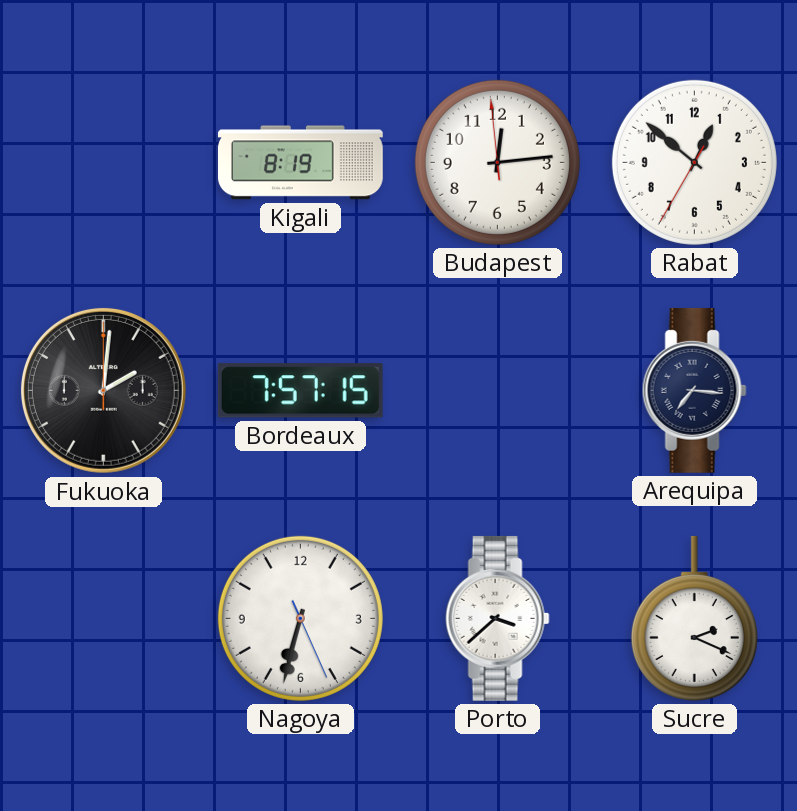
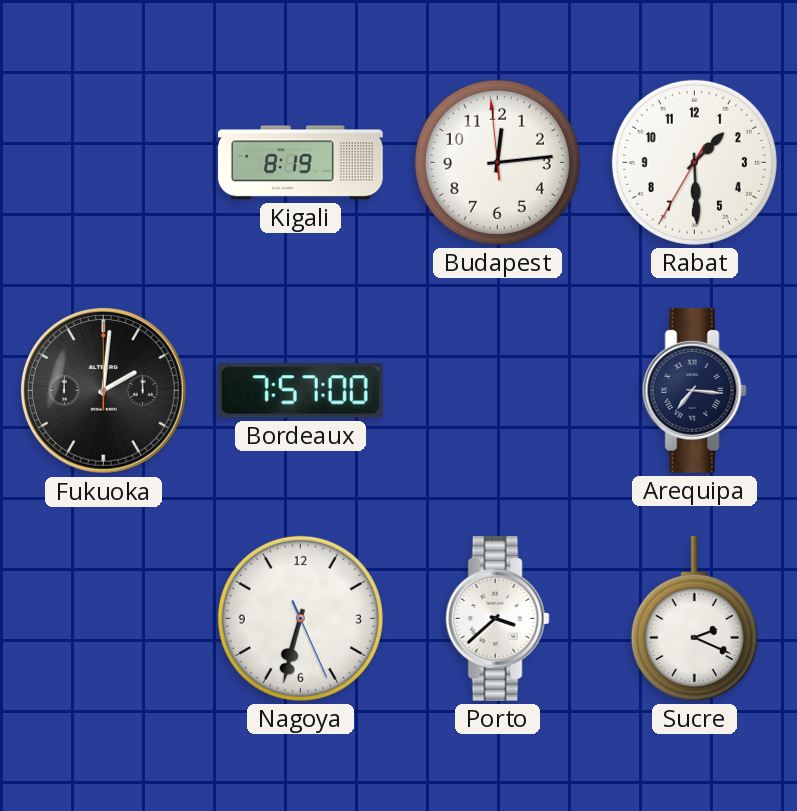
Rabat: 12:51 -> 1:29
Bordeaux: 7:57:15 -> 7:57:00
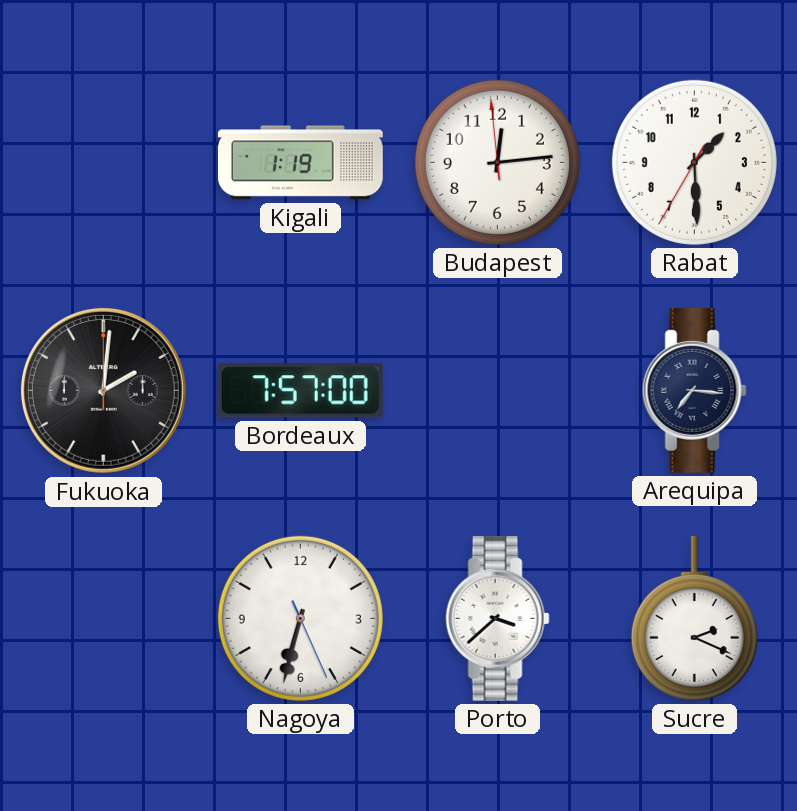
Kigali: 8:19 -> 1:19
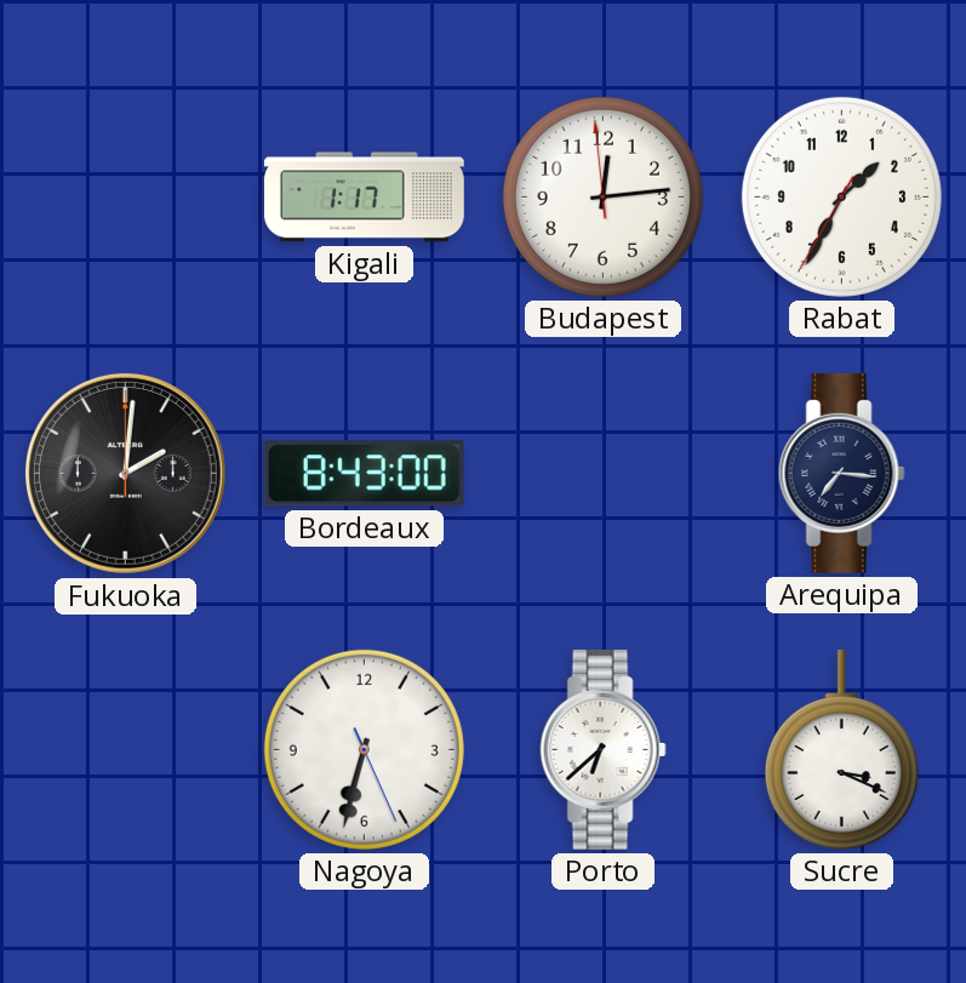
Kigali: 1:19 -> 1:17
Rabat: 1:29 -> 1:34
Bordeaux: 7:57 -> 8:43
Porto: 3:38 -> 6:38
Sucre: 2:19 -> 3:19
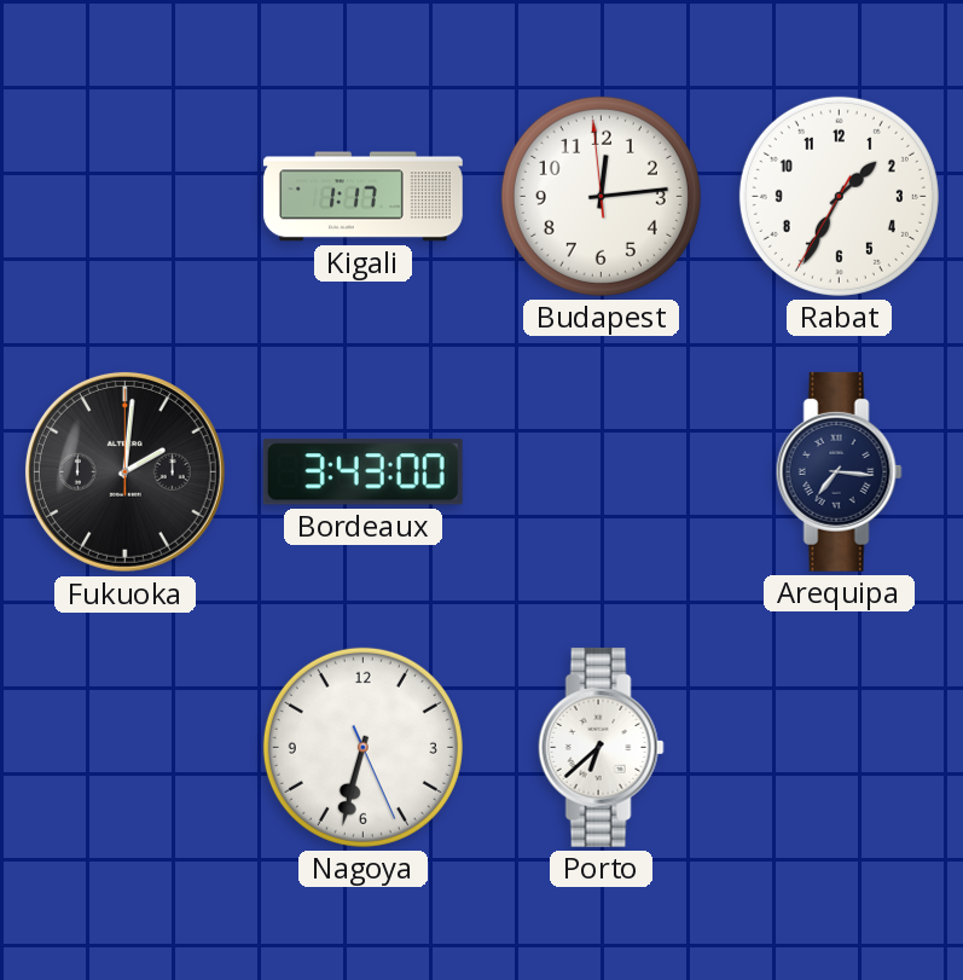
Bordeaux: 8:43 -> 3:43
Sucre: 3:19 -> none
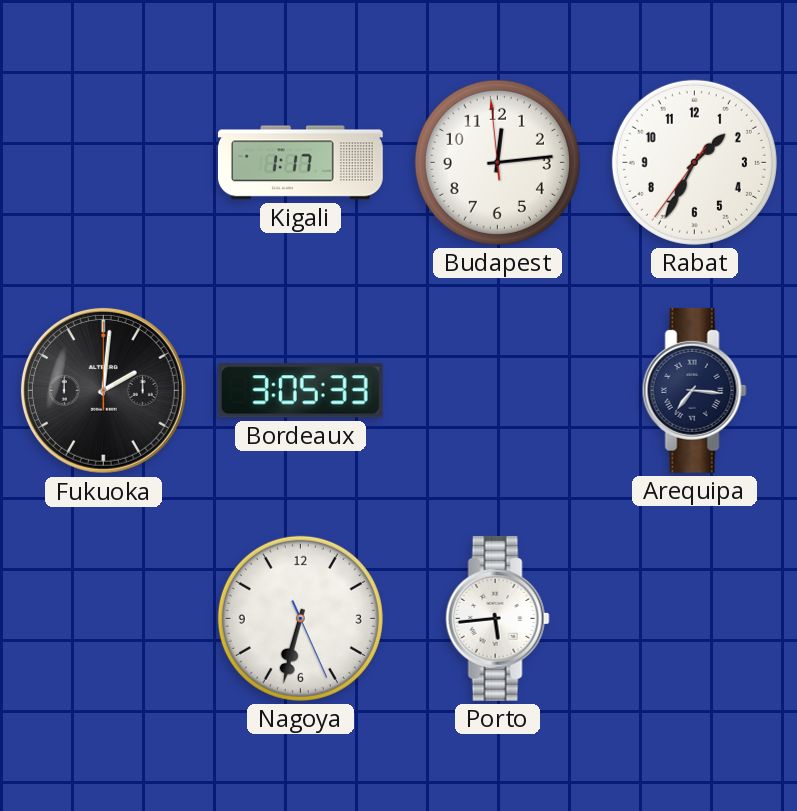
Rabat: 1:34:35 -> 1:34:36
Bordeaux: 3:43 -> 3:05
Porto: 6:38 -> 5:44
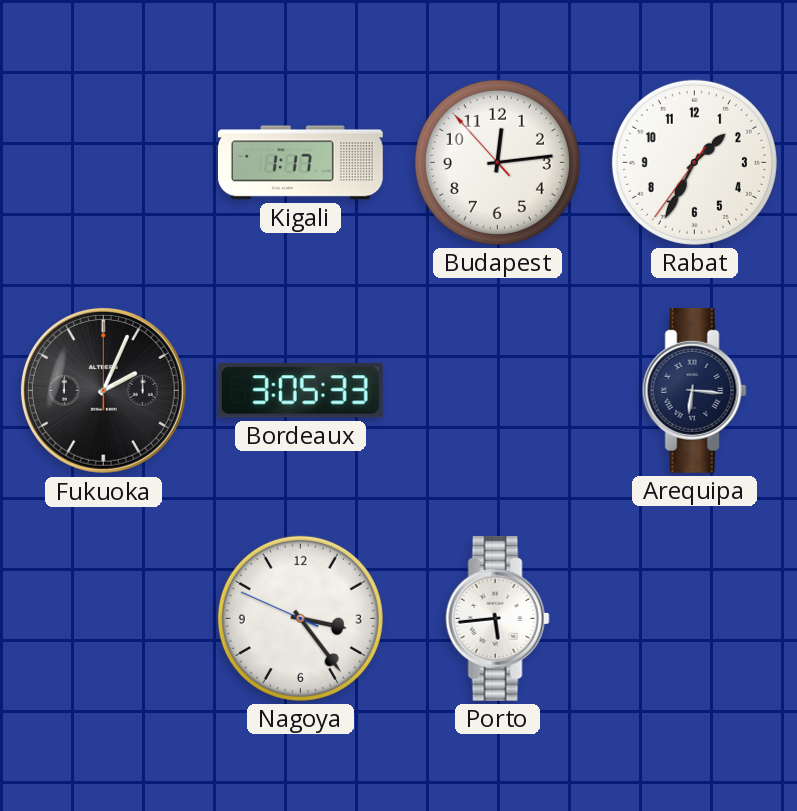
Budapest: 12:13:59 -> 12:13:53
Fukuoka: 2:01 -> 2:04
Arequipa: 7:16 -> 6:16
Nagoya: 6:32 -> 3:23
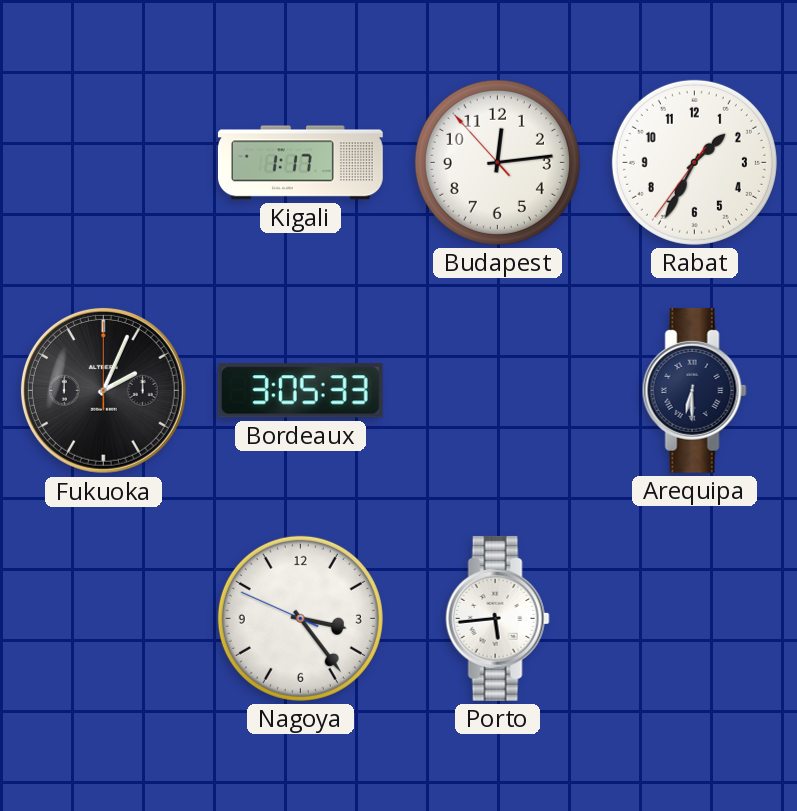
Arequipa: 6:16 -> 6:30
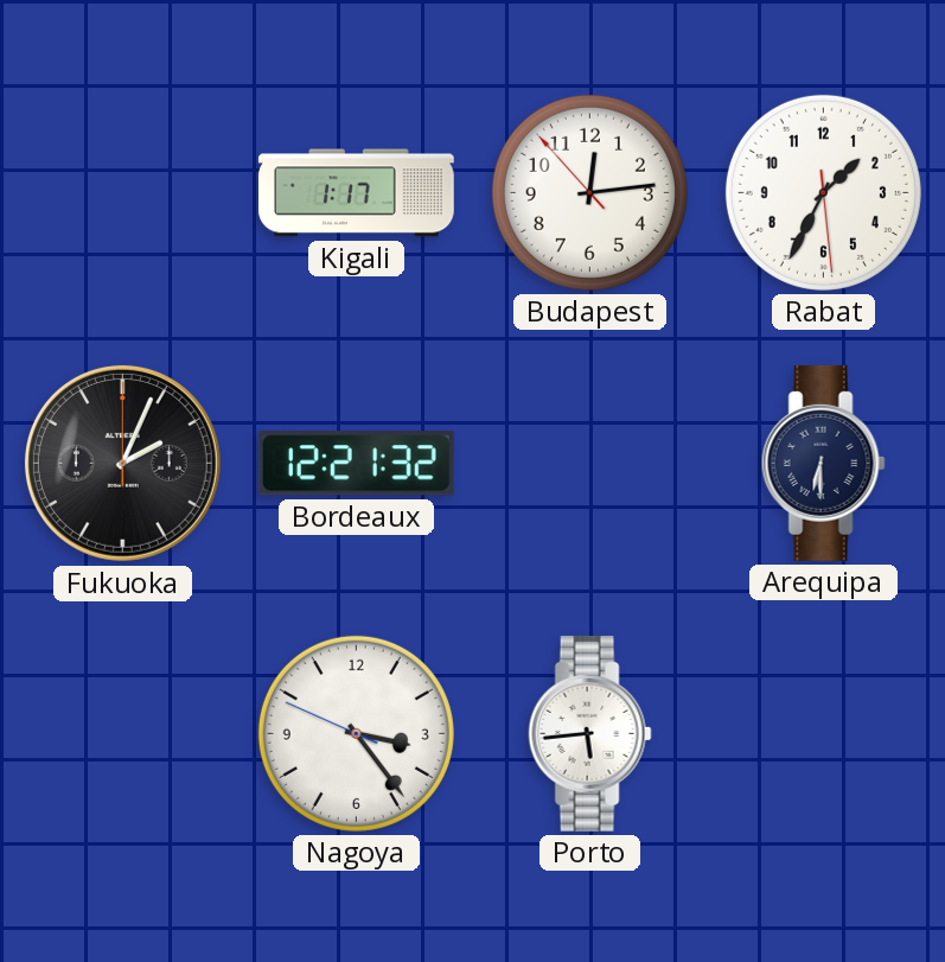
Rabat: 1:34:36 -> 1:34:29
Bordeaux: 3:05 -> 12:21
